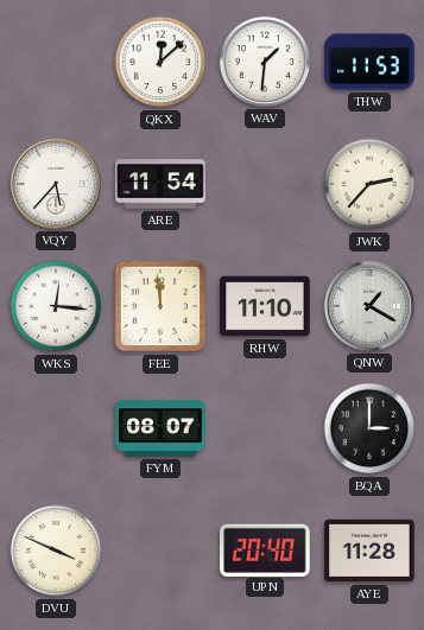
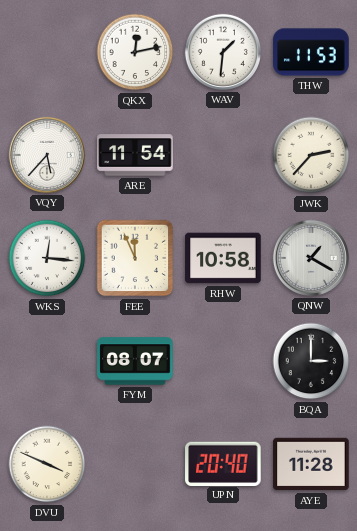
QKX: 12:08 -> 12:13
FEE: 11:59 -> 11:56
RHW: 11:10 -> 10:58
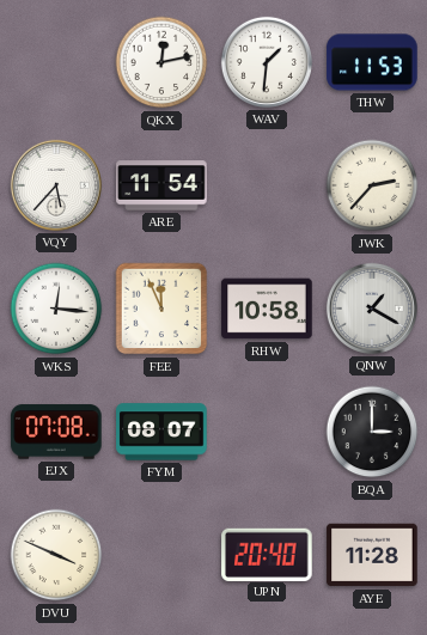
EJX: none -> 07:08
